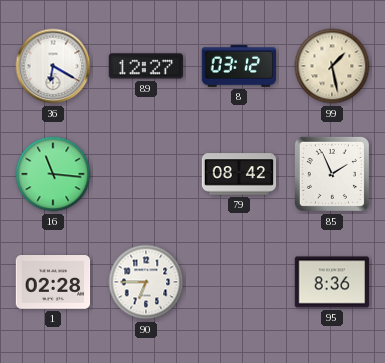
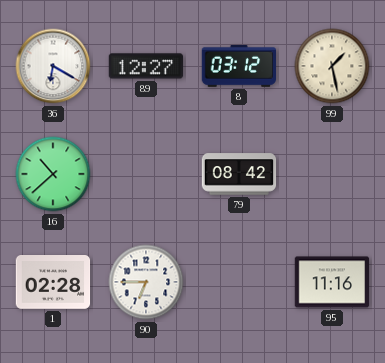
16: 11:16 -> 10:38
85: 1:56 -> none
95: 8:36 -> 11:16
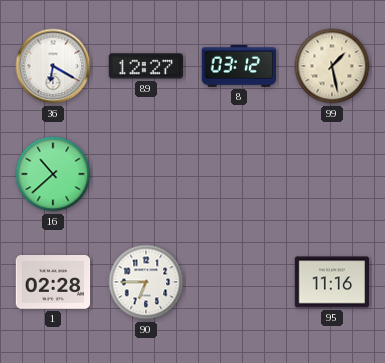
79: 08:42 -> none
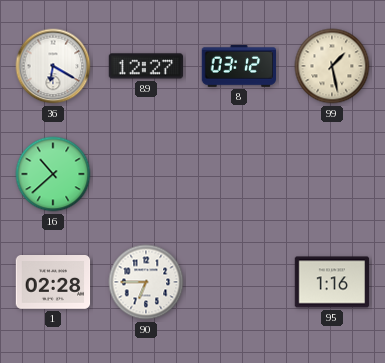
95: 11:16 -> 1:16
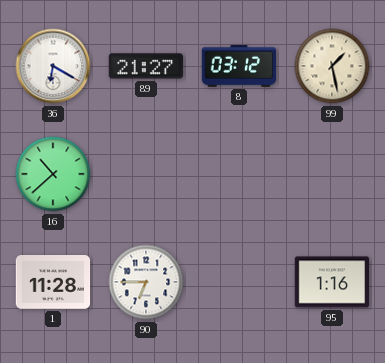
89: 12:27 -> 21:27
1: 02:28 -> 11:28
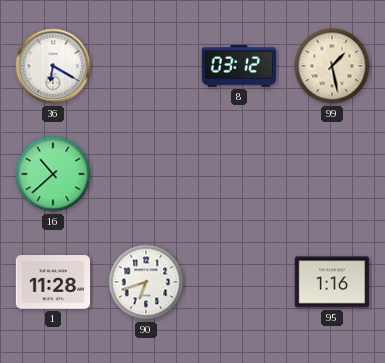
89: 21:27 -> none
90: 6:45 -> 6:42
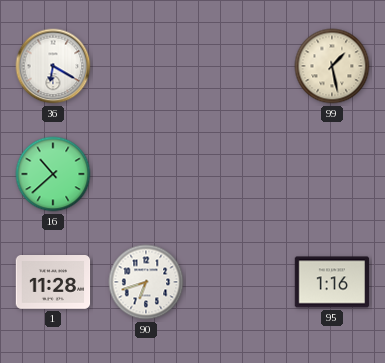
8: 03:12 -> none
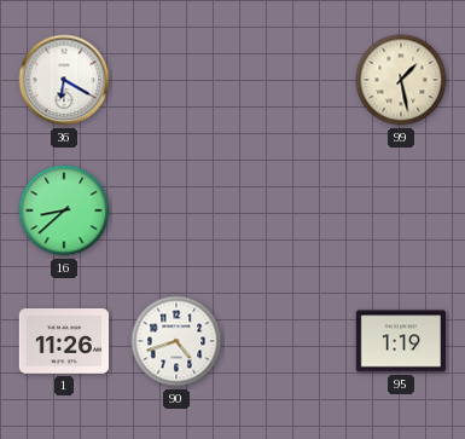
16: 10:38 -> 8:38
1: 11:28 -> 11:26
90: 6:42 -> 4:42
95: 1:16 -> 1:19
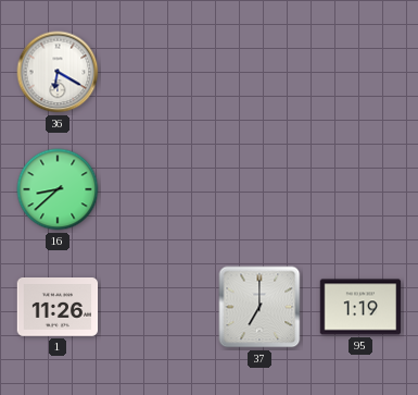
99: 1:28 -> none
90: 4:42 -> none
37: none -> 7:00
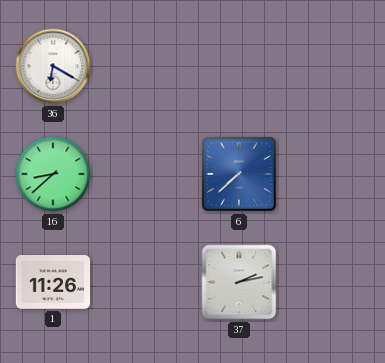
6: none -> 7:38
37: 7:00 -> 2:13
95: 1:19 -> none
